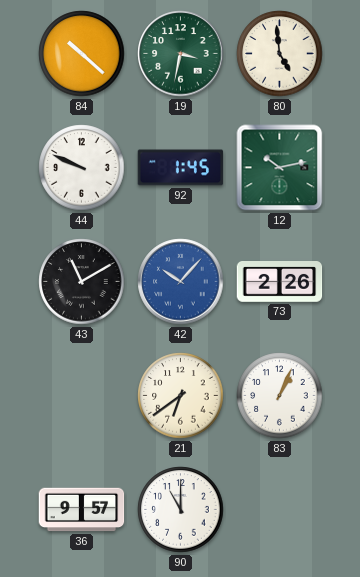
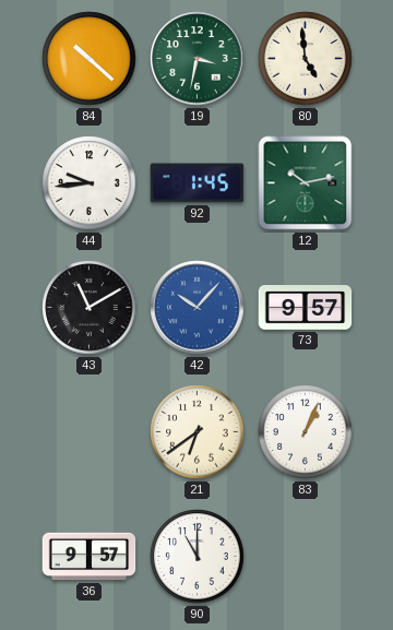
44: 9:49 -> 9:44
73: 2:26 -> 9:57
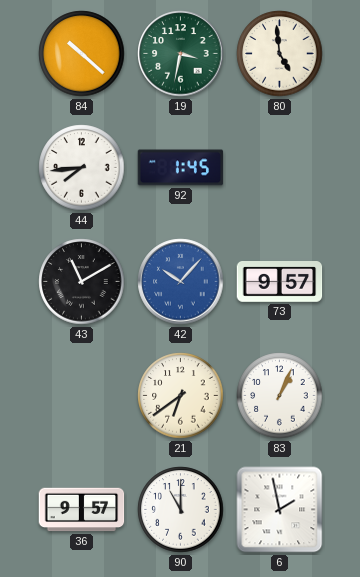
44: 9:44 -> 7:44
12: 10:13 -> none
6: none -> 1:58
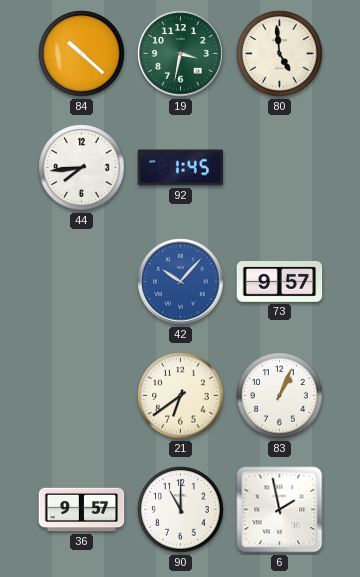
43: 11:10 -> none
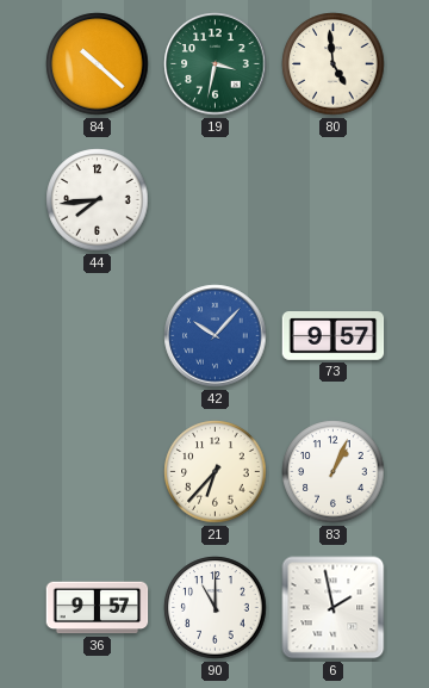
92: 1:45 -> none
21: 6:39 -> 6:37
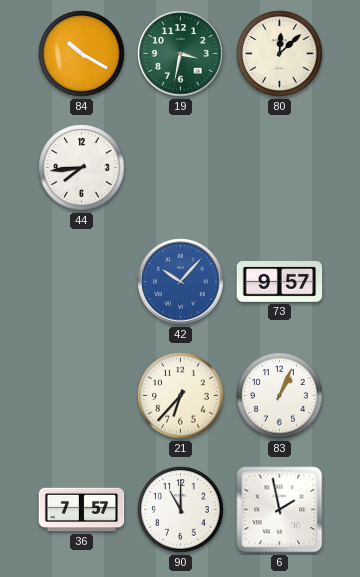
84: 10:22 -> 10:20
80: 4:59 -> 12:08
36: 9:57 -> 7:57
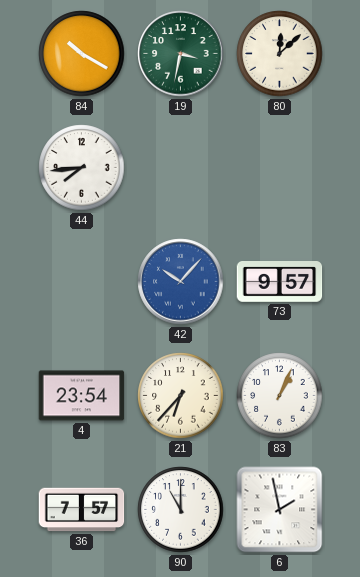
4: none -> 23:54
